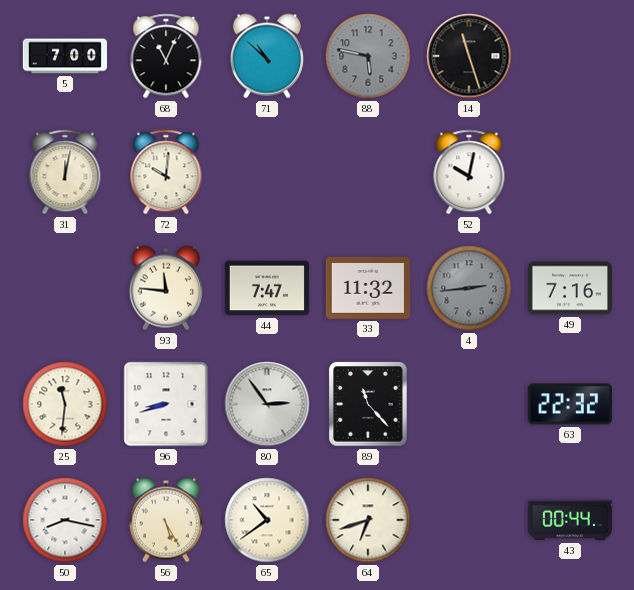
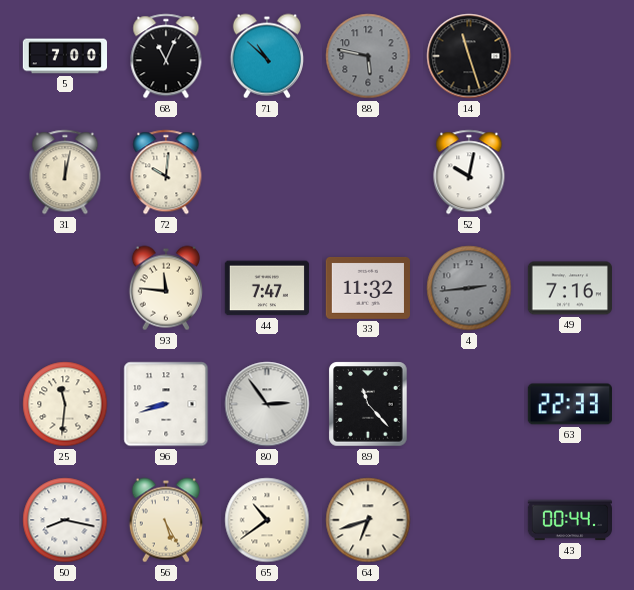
63: 22:32 -> 22:33
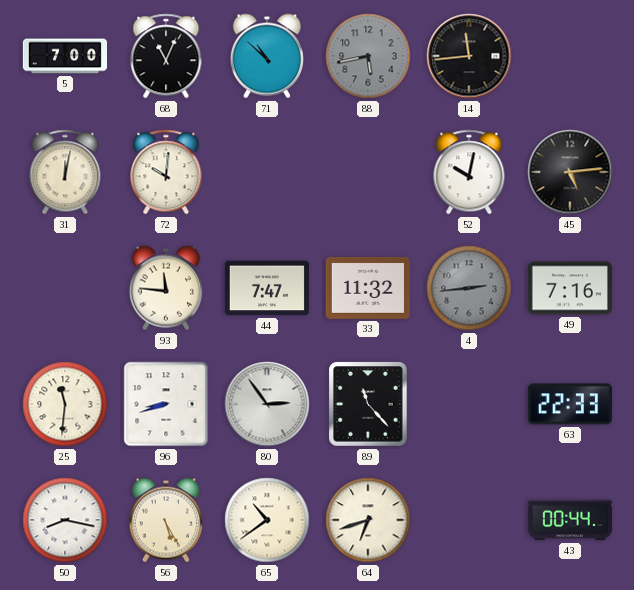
88: 5:47 -> 5:43
14: 11:27 -> 11:44
45: none -> 5:14
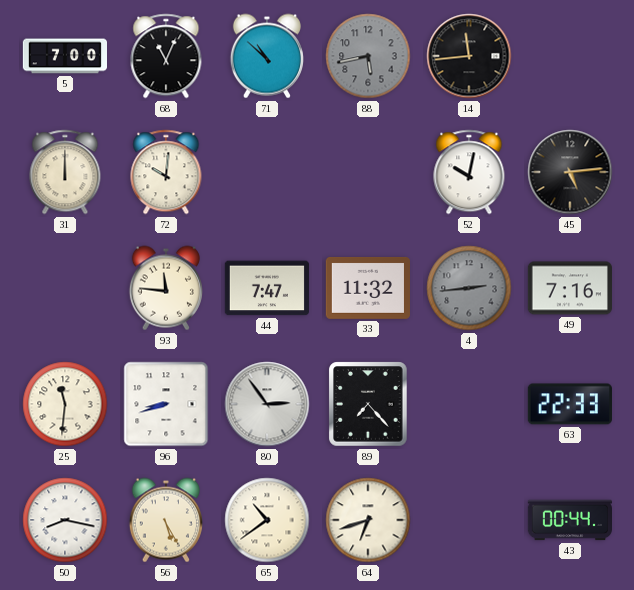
31: 12:02 -> 12:00
89: 11:23 -> 7:23
